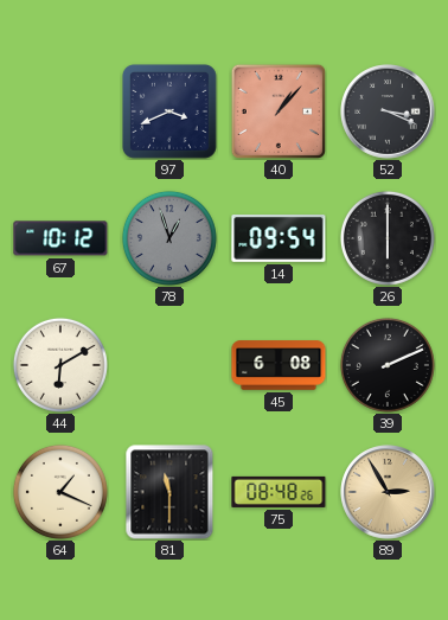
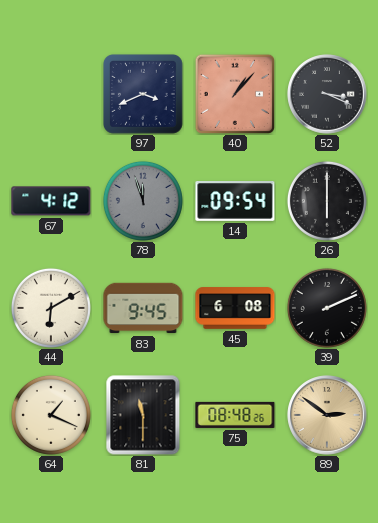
67: 10:12 -> 4:12
78: 12:57 -> 11:57
83: none -> 9:45
89: 2:55 -> 2:51
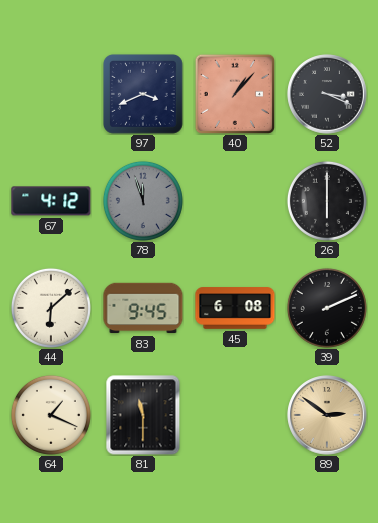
14: 09:54 -> none
44: 6:10 -> 6:08
75: 08:48 -> none
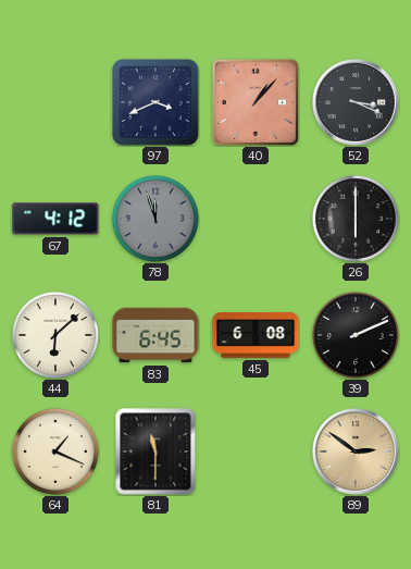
83: 9:45 -> 6:45
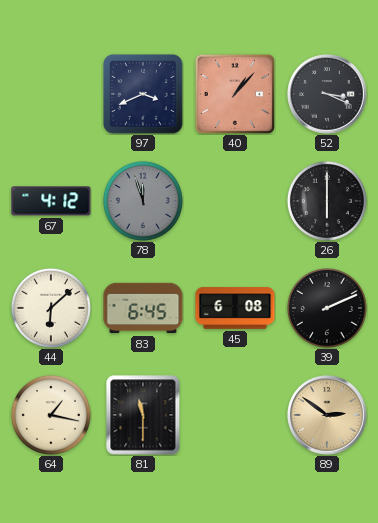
64: 1:19 -> 1:17
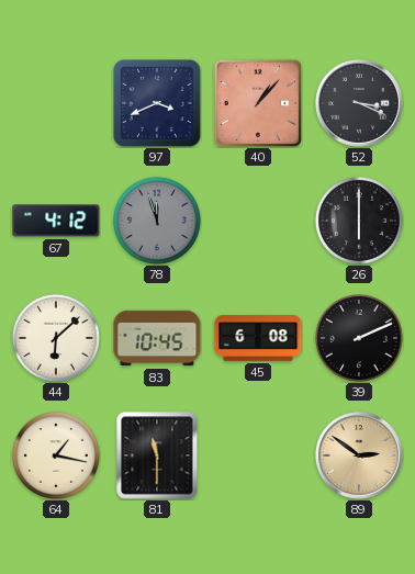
83: 6:45 -> 10:45
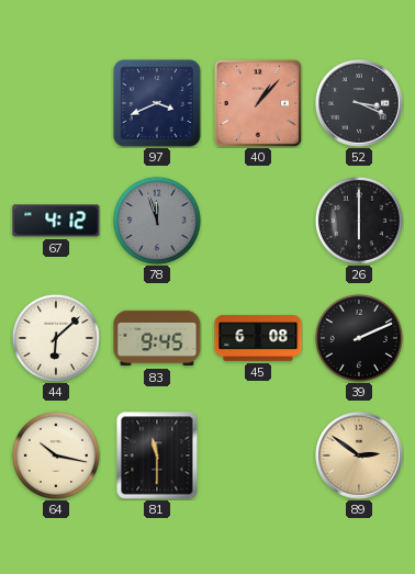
83: 10:45 -> 9:45
64: 1:17 -> 10:17
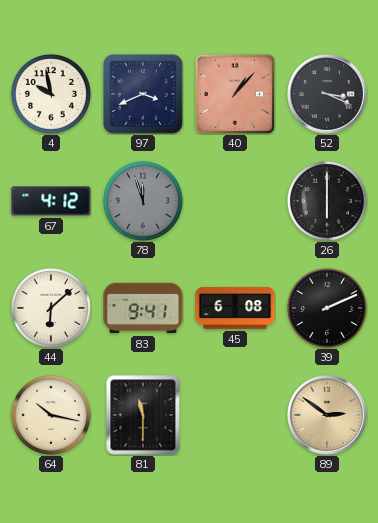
4: none -> 9:58
83: 9:45 -> 9:41
